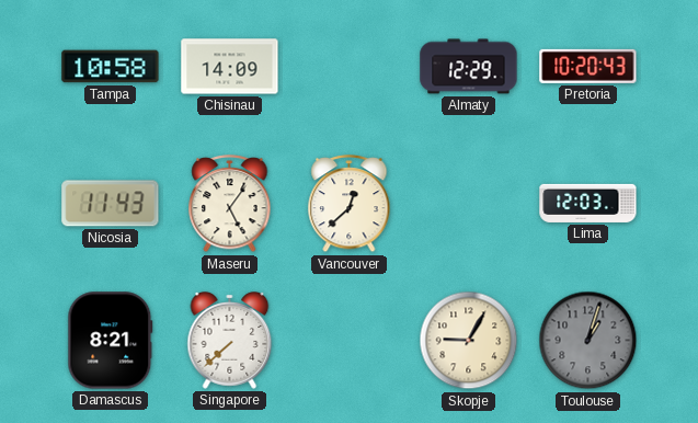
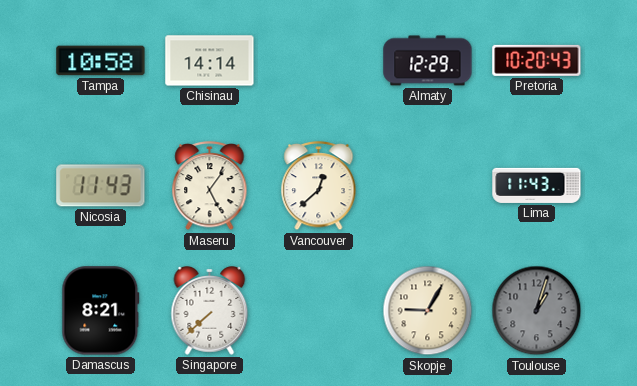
Chisinau: 14:09 -> 14:14
Lima: 12:03 -> 11:43
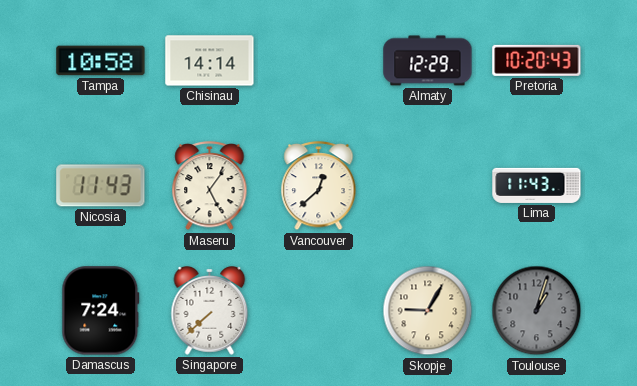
Damascus: 8:21 -> 7:24
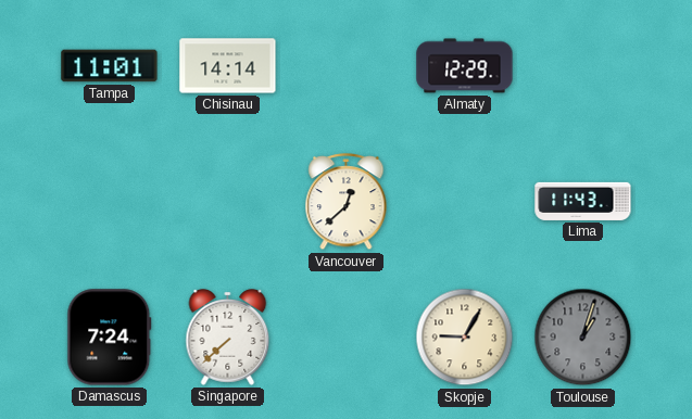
Tampa: 10:58 -> 11:01
Pretoria: 10:20 -> none
Nicosia: 11:43 -> none
Maseru: 5:06 -> none
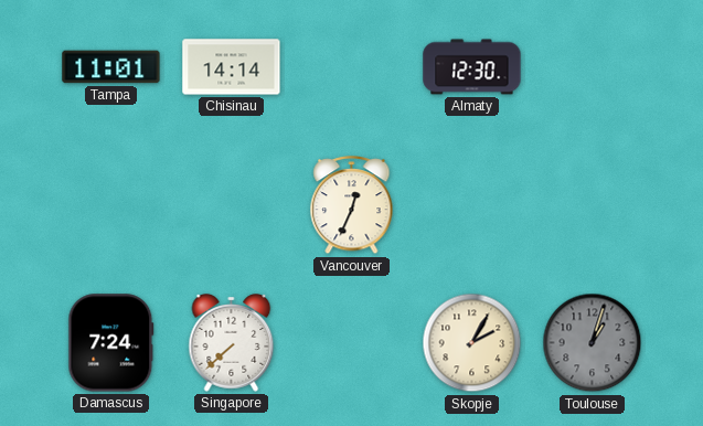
Almaty: 12:29 -> 12:30
Vancouver: 12:38 -> 12:34
Lima: 11:43 -> none
Skopje: 9:05 -> 2:05
